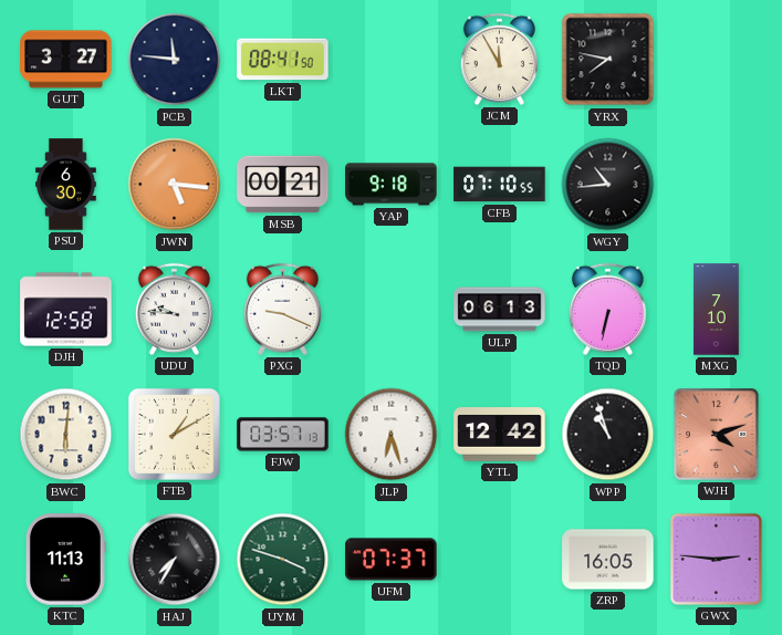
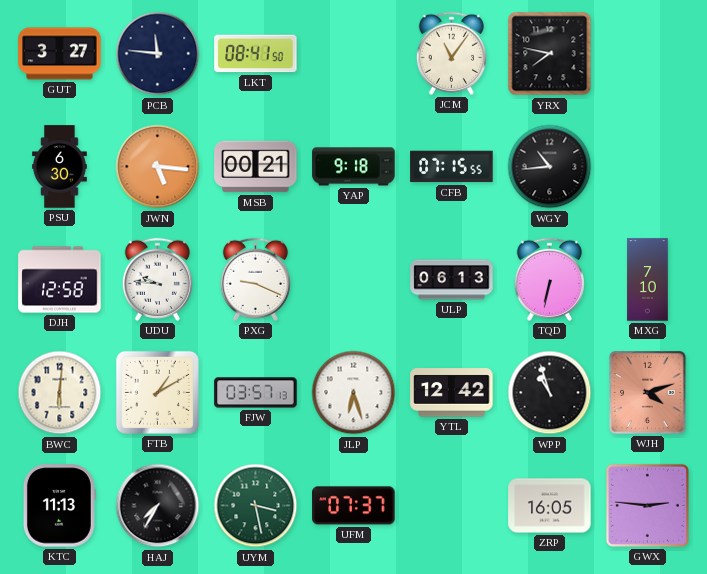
JCM: 11:55 -> 11:06
CFB: 07:10 -> 07:15
UYM: 3:48 -> 3:28
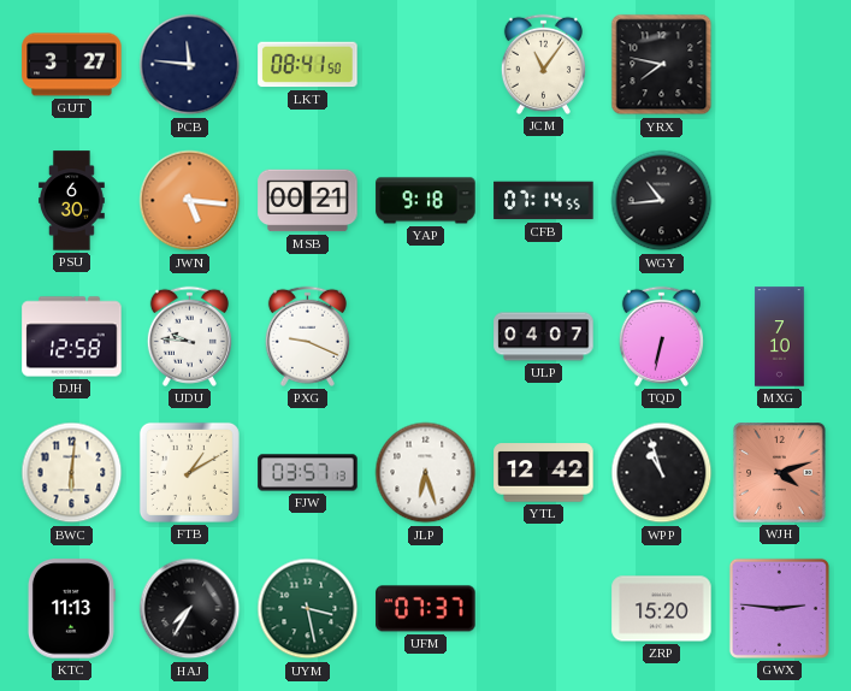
CFB: 07:15 -> 07:14
ULP: 06:13 -> 04:07
ZRP: 16:05 -> 15:20
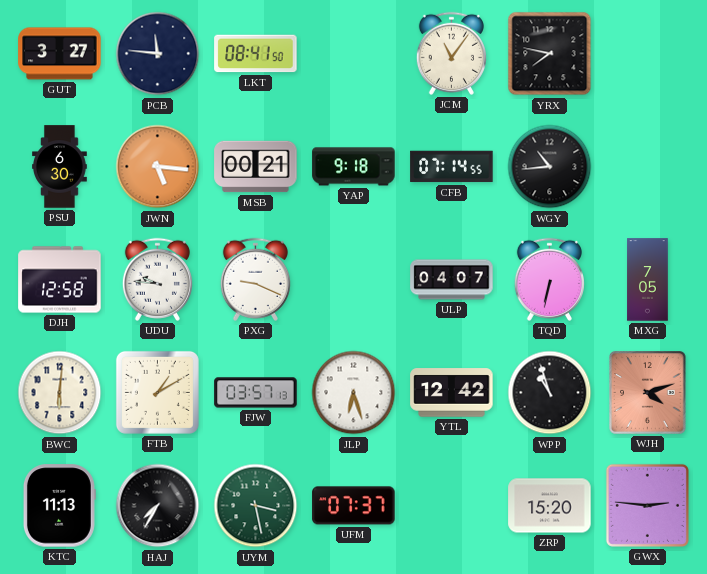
MXG: 7:10 -> 7:05
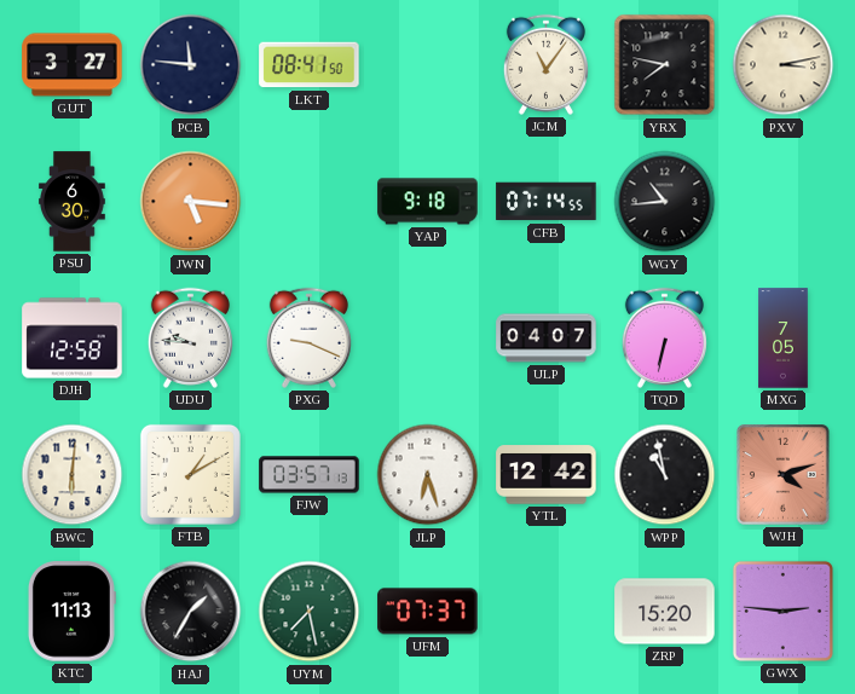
PXV: none -> 3:13
MSB: 00:21 -> none
WPP: 10:57 -> 10:58
HAJ: 7:35 -> 1:35
UYM: 3:28 -> 7:28
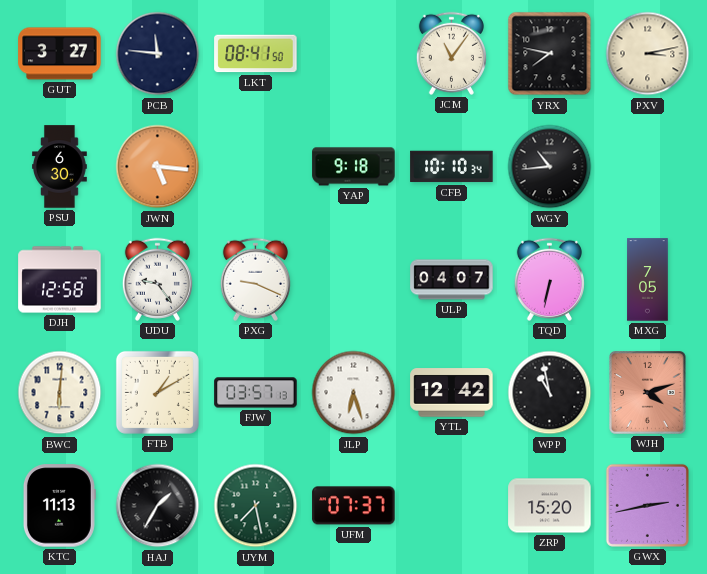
CFB: 07:14 -> 10:10
UDU: 9:46 -> 9:24
GWX: 2:46 -> 2:43
